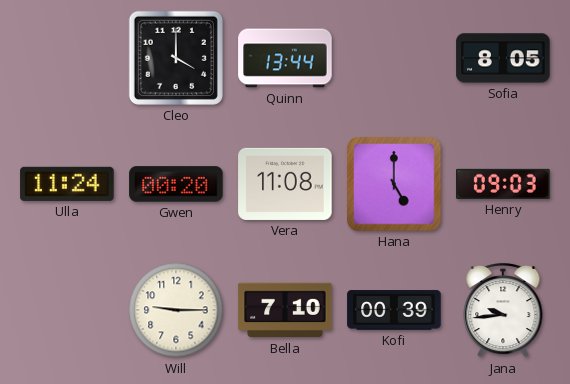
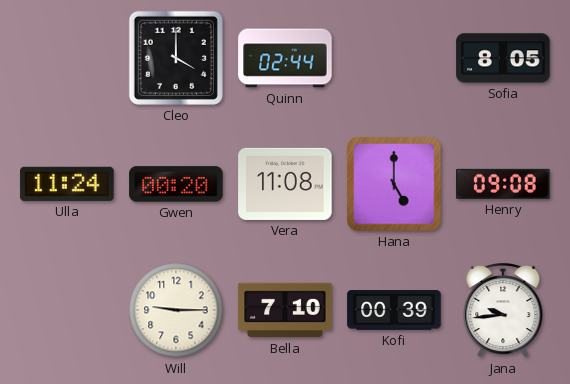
Quinn: 13:44 -> 02:44
Henry: 09:03 -> 09:08
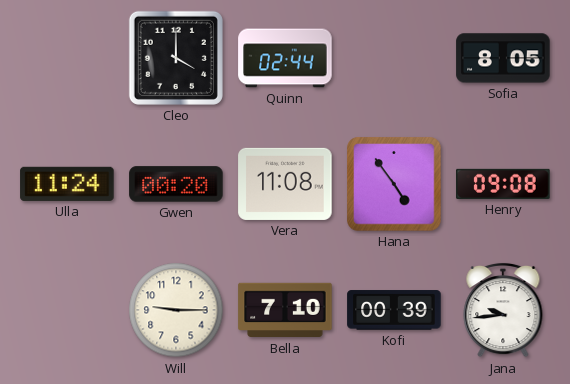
Hana: 5:00 -> 4:54
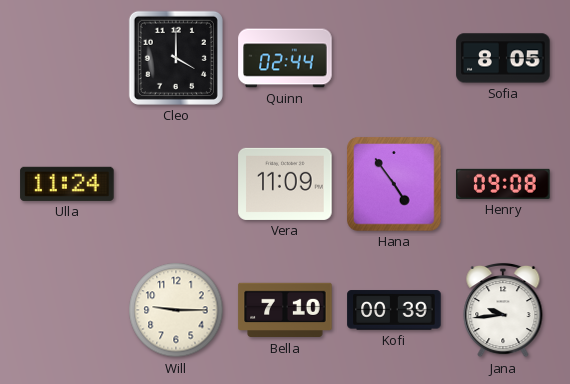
Gwen: 00:20 -> none
Vera: 11:08 -> 11:09
